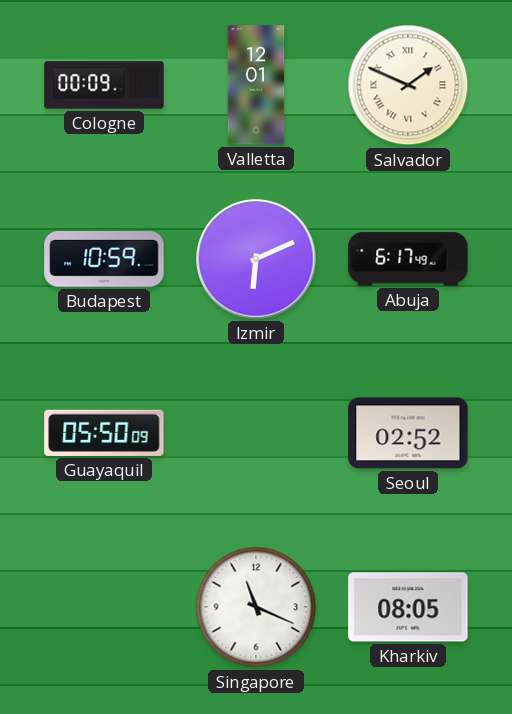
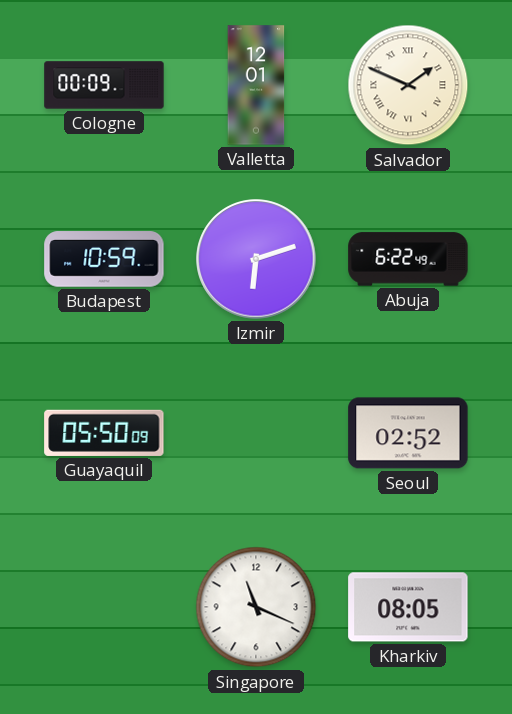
Izmir: 6:11 -> 6:12
Abuja: 6:17 -> 6:22
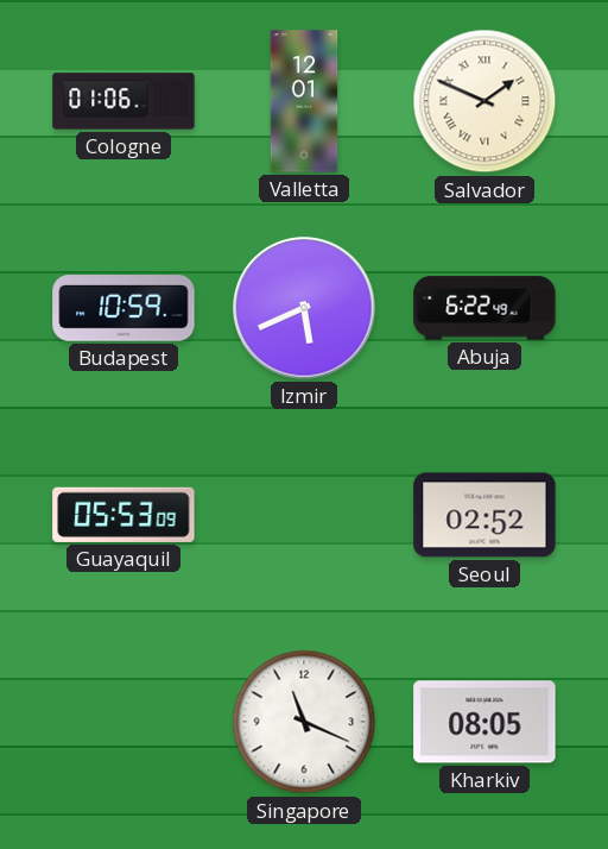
Cologne: 00:09 -> 01:06
Izmir: 6:12 -> 5:41
Guayaquil: 05:50 -> 05:53
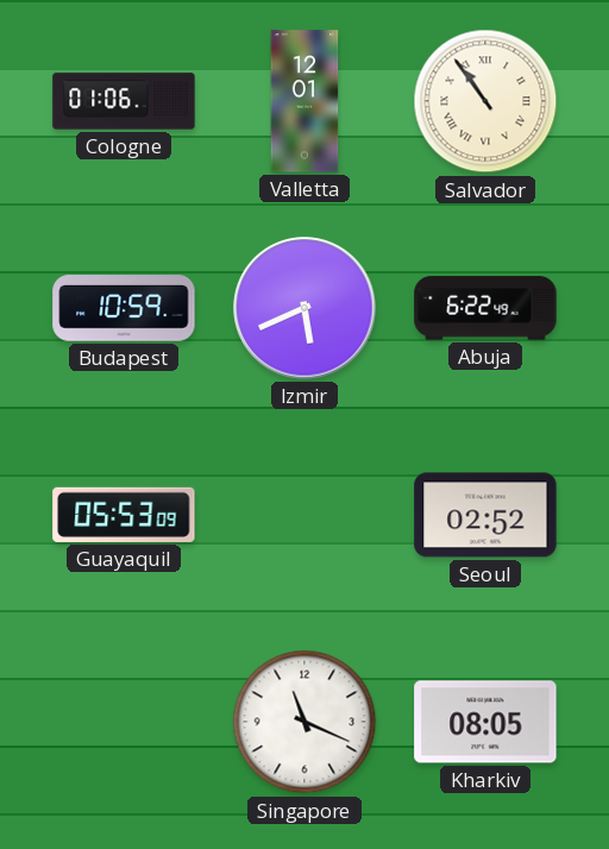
Salvador: 1:49 -> 10:54
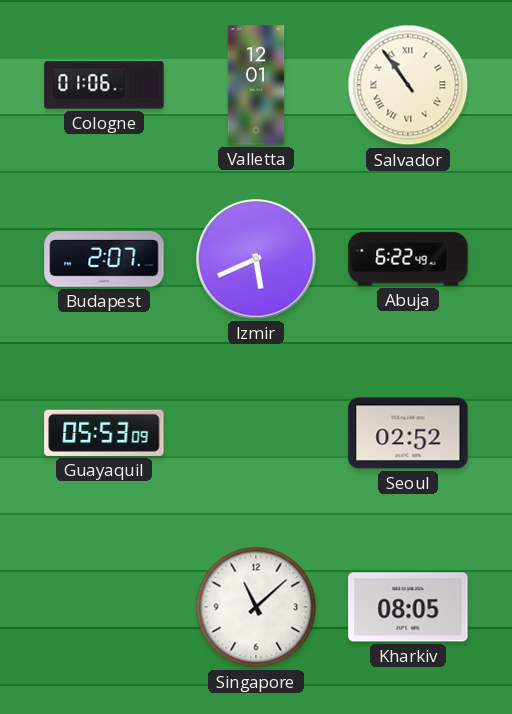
Budapest: 10:59 -> 2:07
Singapore: 11:19 -> 11:08
